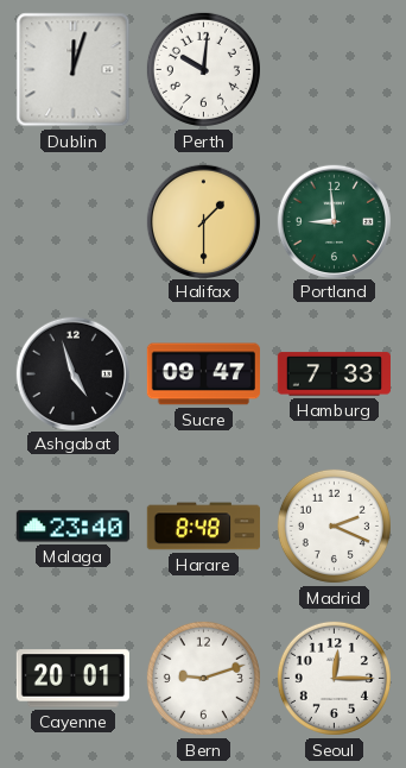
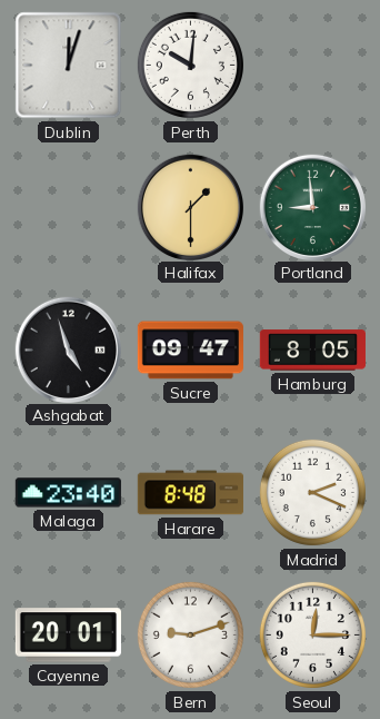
Hamburg: 7:33 -> 8:05
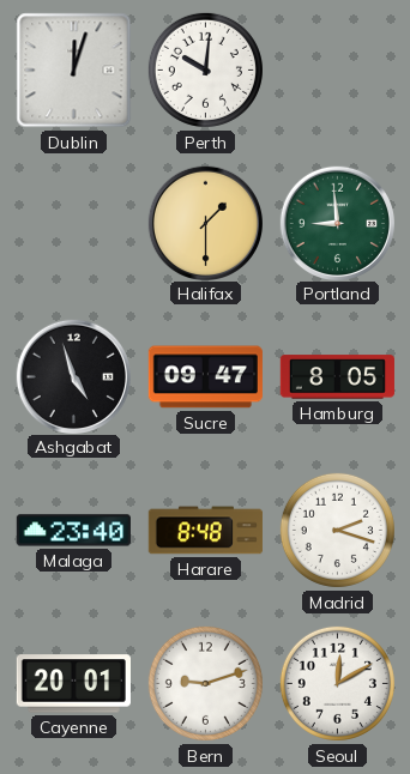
Madrid: 2:19 -> 2:18
Seoul: 12:15 -> 12:10
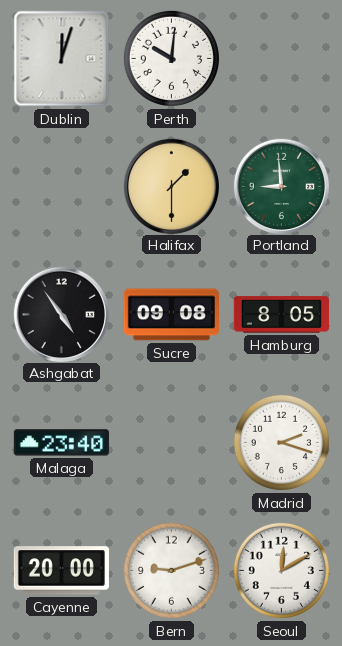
Ashgabat: 4:57 -> 4:54
Sucre: 09:47 -> 09:08
Harare: 8:48 -> none
Cayenne: 20:01 -> 20:00
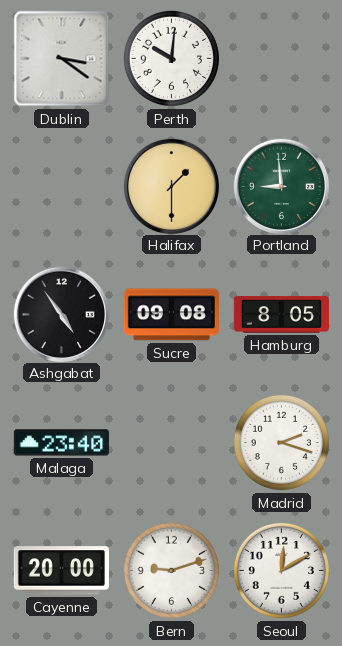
Dublin: 12:03 -> 3:21
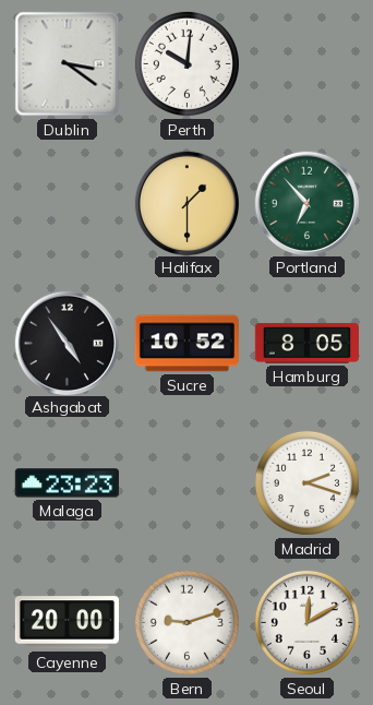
Portland: 8:59 -> 6:53
Sucre: 09:08 -> 10:52
Malaga: 23:40 -> 23:23
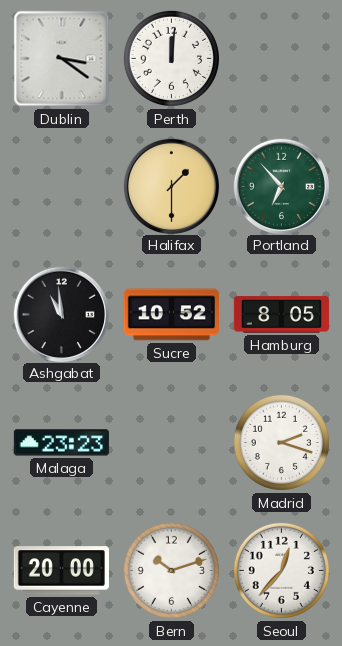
Perth: 10:01 -> 12:01
Ashgabat: 4:54 -> 10:59
Bern: 9:12 -> 10:12
Seoul: 12:10 -> 12:37
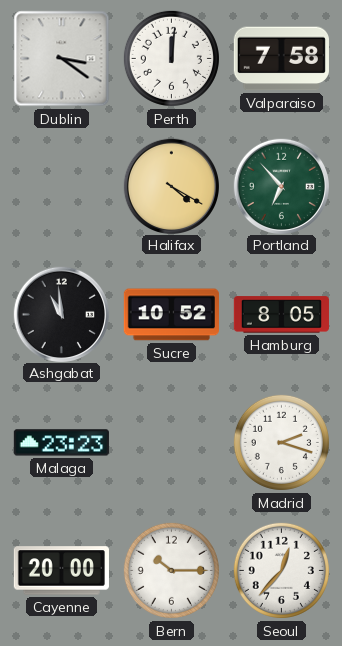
Valparaiso: none -> 7:58
Halifax: 1:30 -> 4:20
Bern: 10:12 -> 10:15
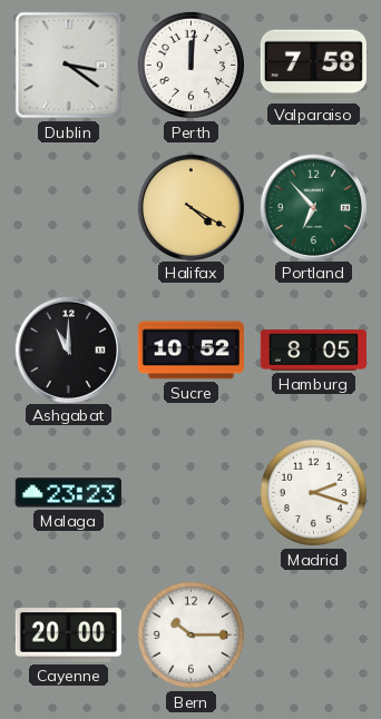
Ashgabat: 10:59 -> 11:00
Seoul: 12:37 -> none
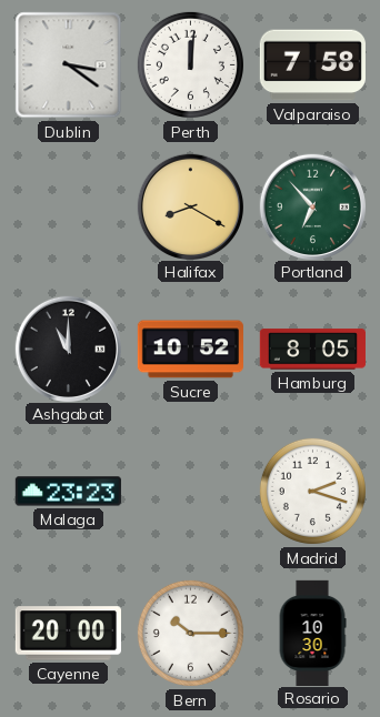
Halifax: 4:20 -> 8:20
Rosario: none -> 10:30
